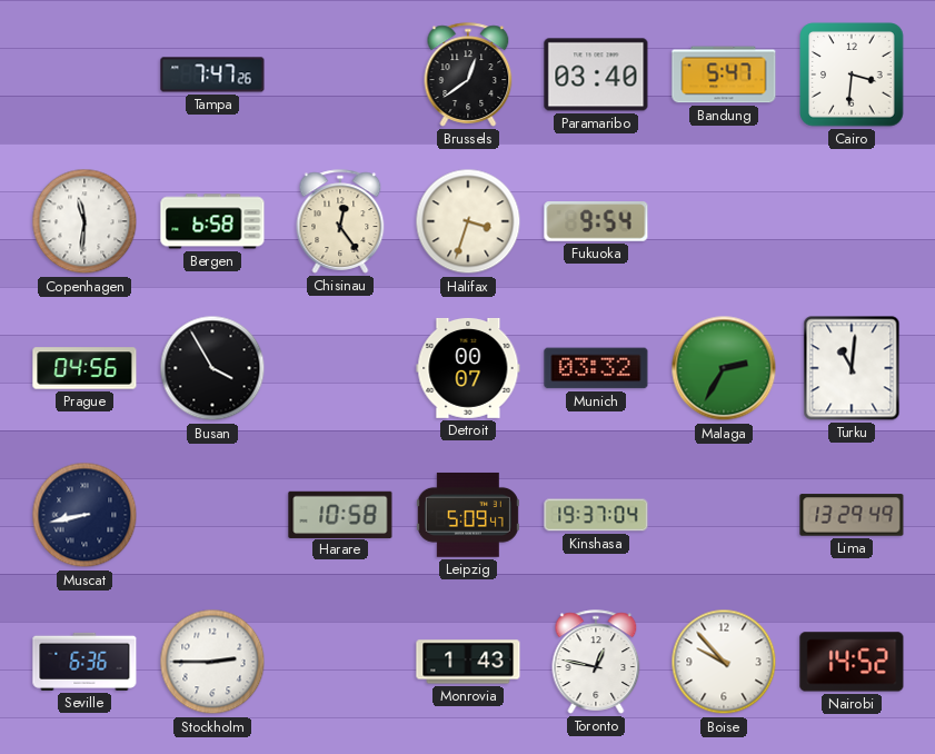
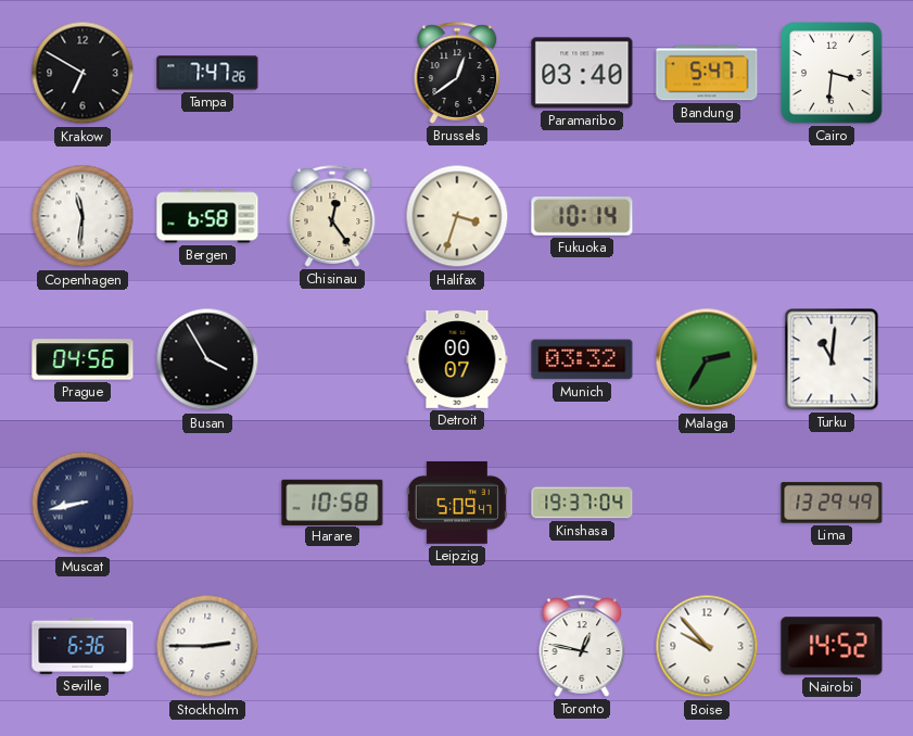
Krakow: none -> 6:50
Fukuoka: 9:54 -> 10:14
Monrovia: 1:43 -> none
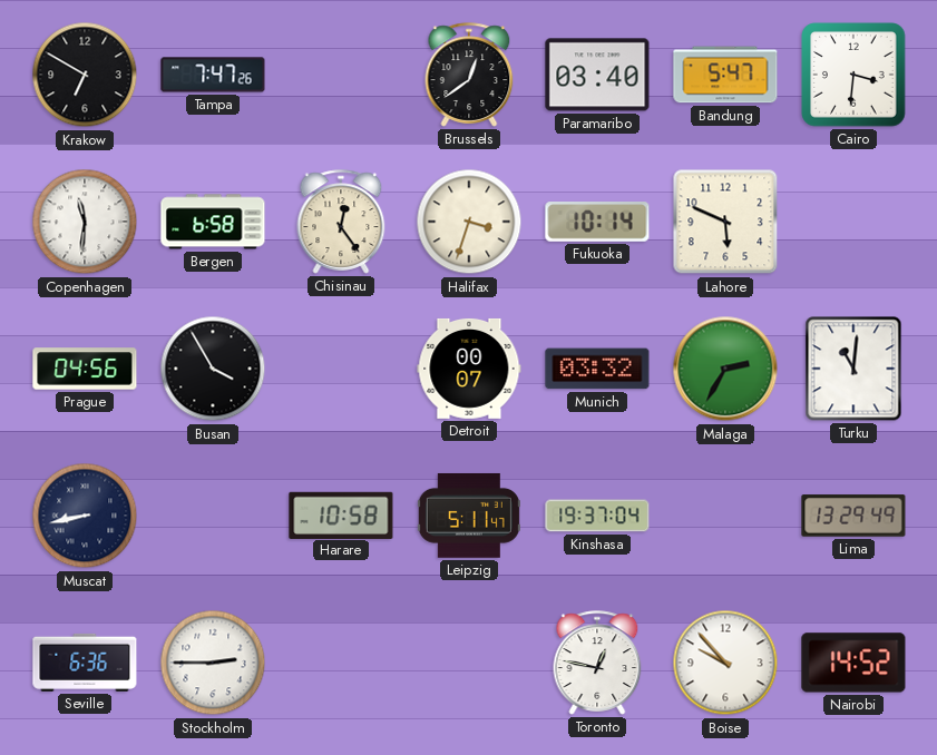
Lahore: none -> 5:49
Leipzig: 5:09 -> 5:11
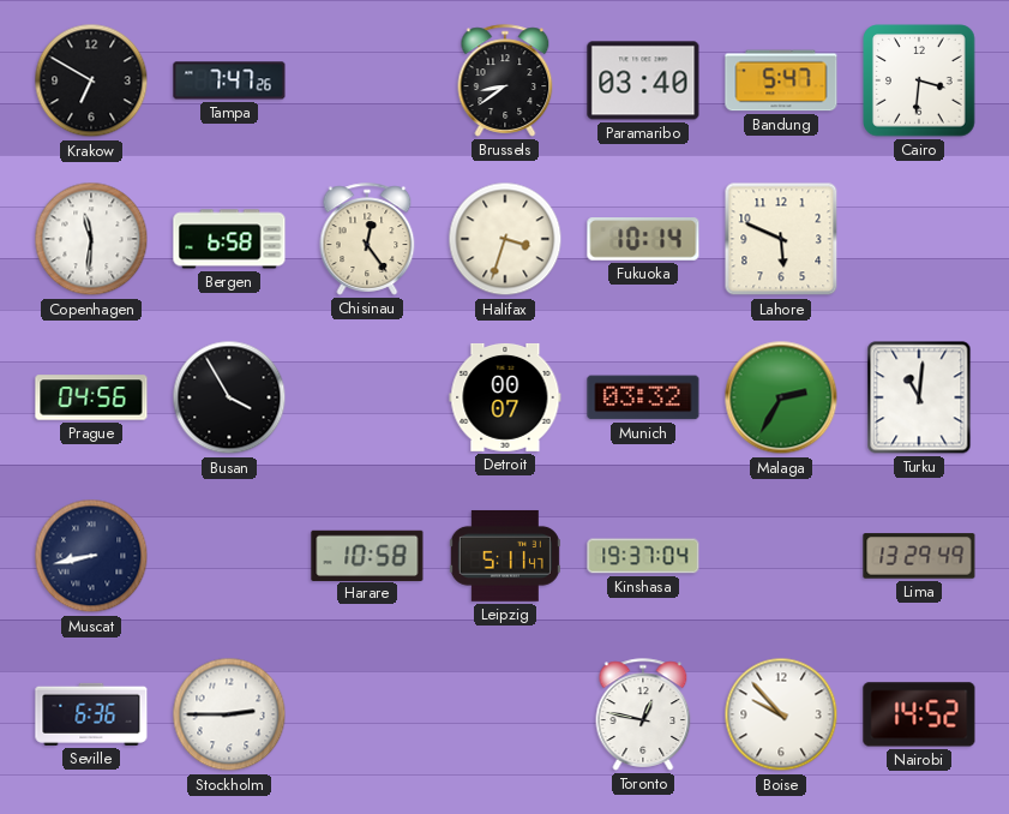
Brussels: 12:39 -> 8:39
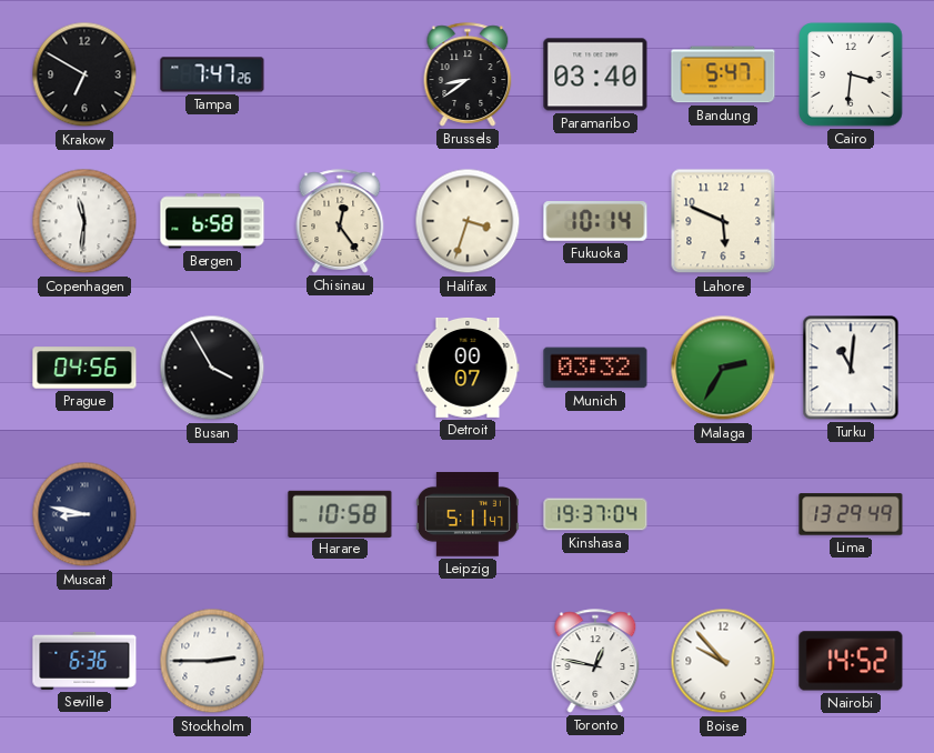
Muscat: 8:43 -> 8:47
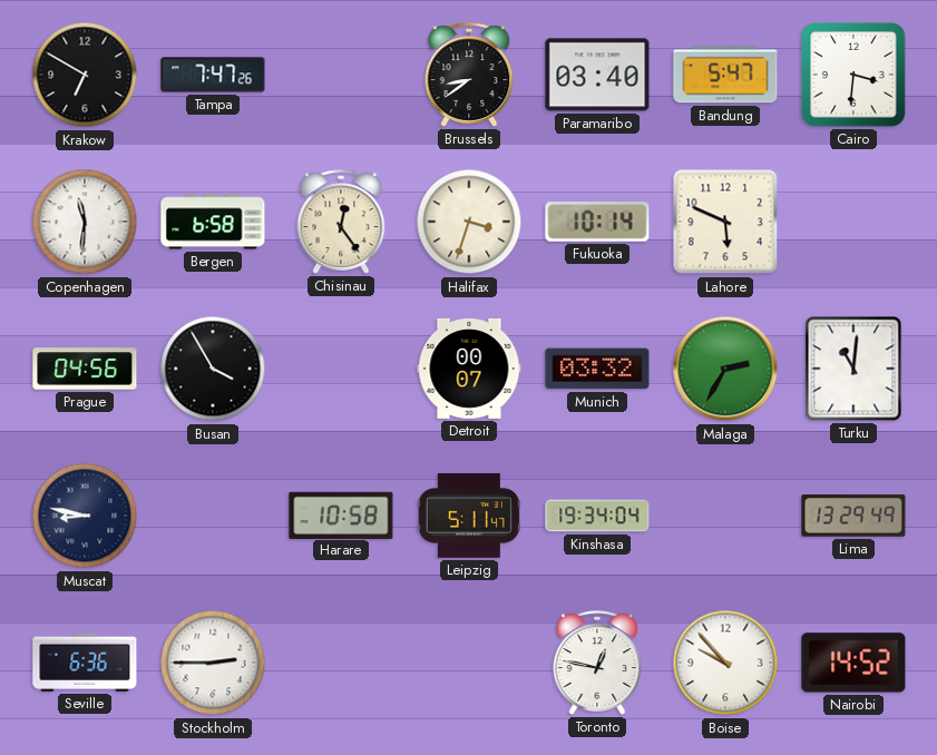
Kinshasa: 19:37 -> 19:34
